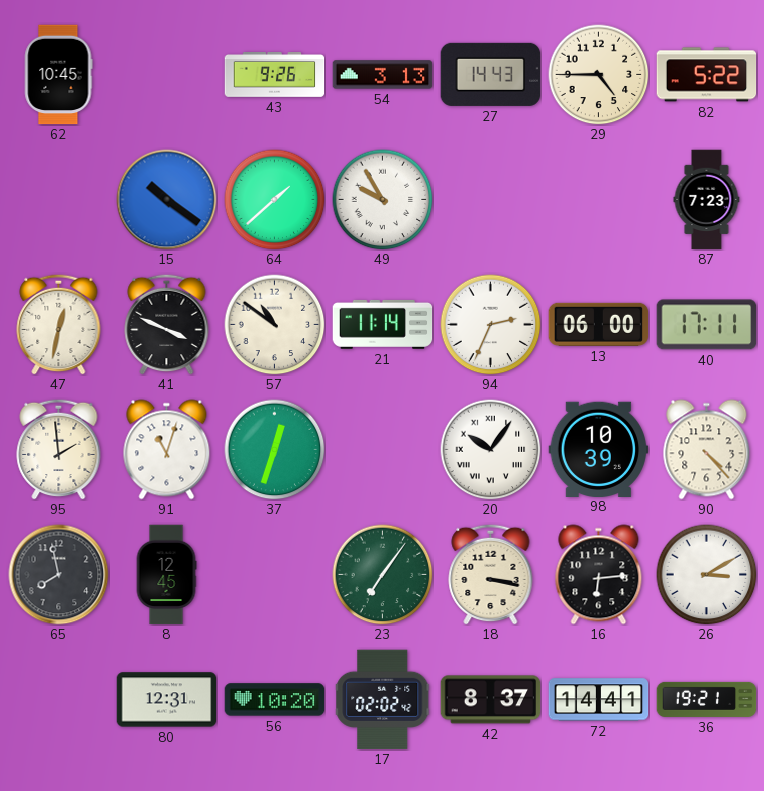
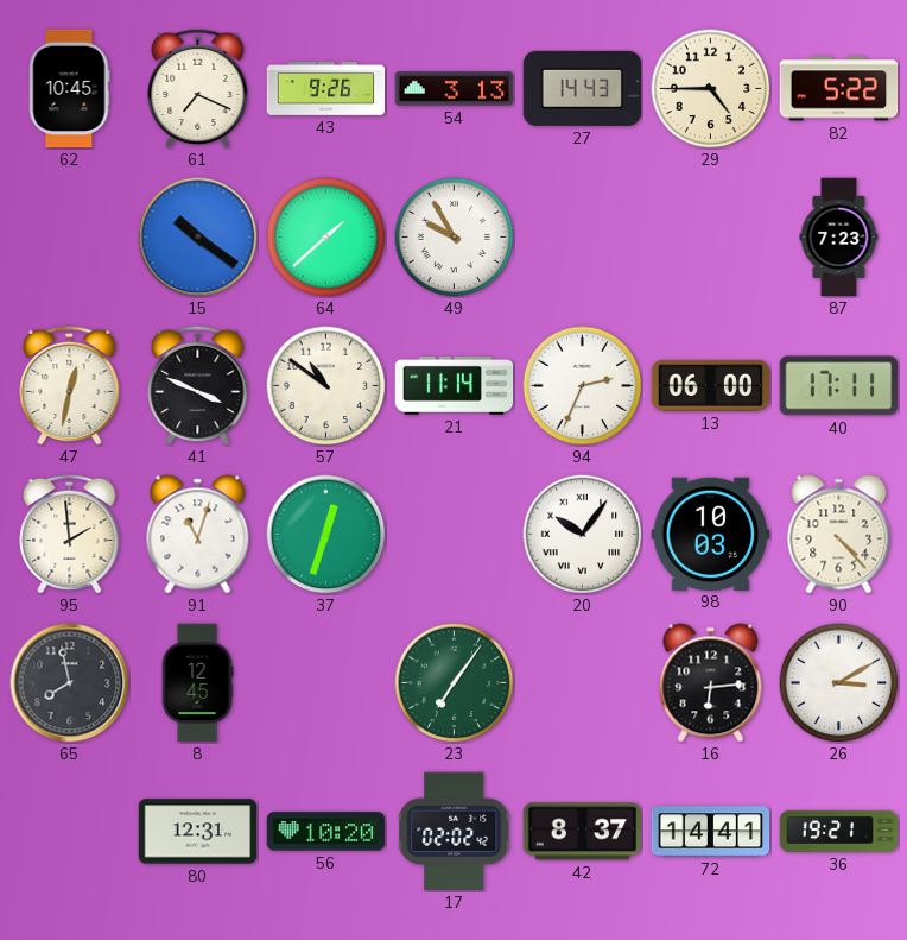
61: none -> 7:19
98: 10:39 -> 10:03
18: 3:17 -> none
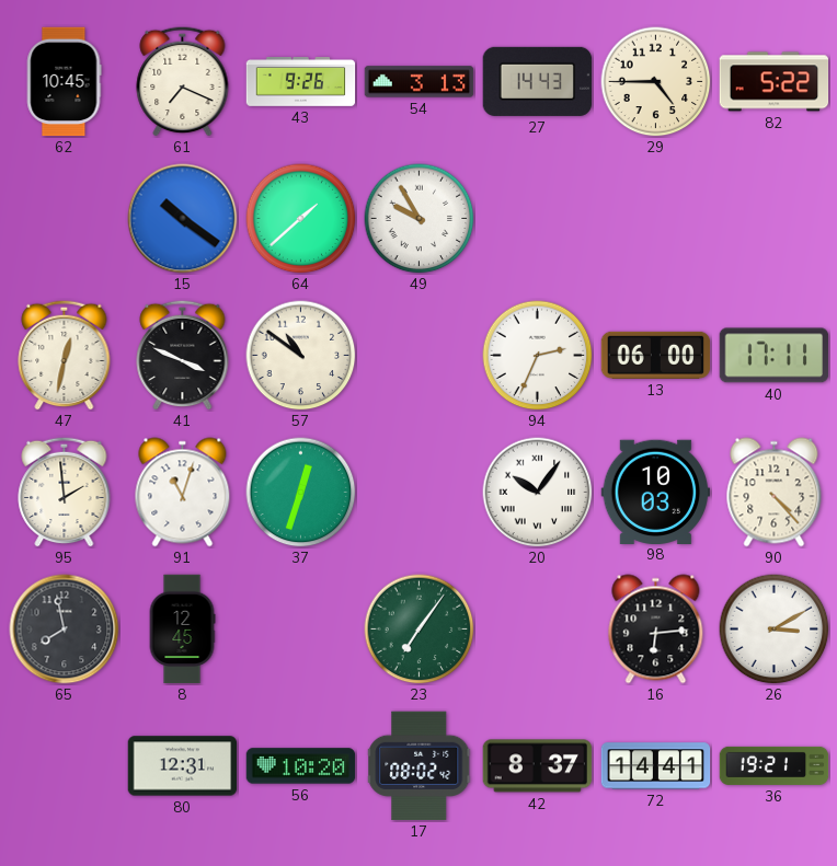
87: 7:23 -> none
21: 11:14 -> none
17: 02:02 -> 08:02
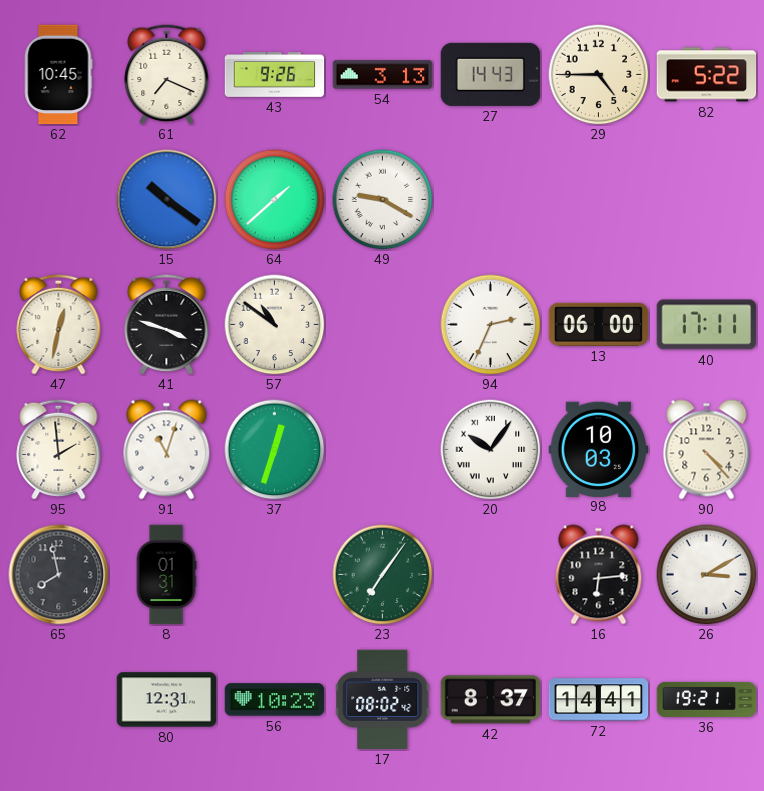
49: 9:55 -> 9:20
41: 3:49 -> 3:48
8: 12:45 -> 01:31
56: 10:20 -> 10:23
